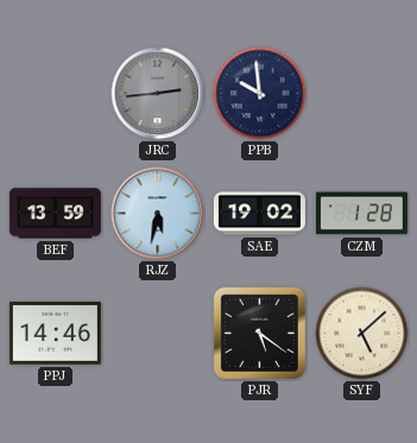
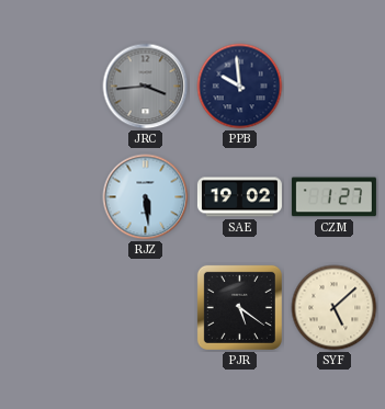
JRC: 2:44 -> 3:44
BEF: 13:59 -> none
RJZ: 5:32 -> 5:29
CZM: 1:28 -> 1:27
PPJ: 14:46 -> none
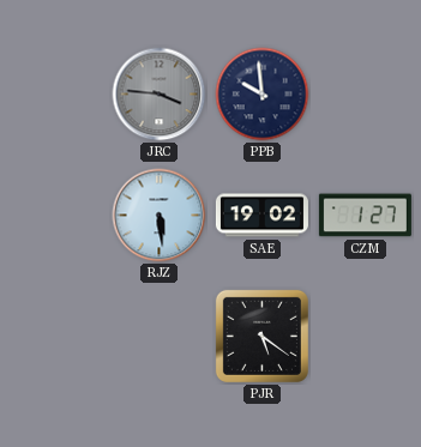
JRC: 3:44 -> 3:46
SYF: 5:08 -> none
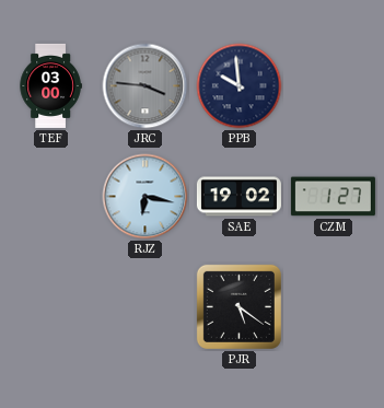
TEF: none -> 03:00
RJZ: 5:29 -> 6:17
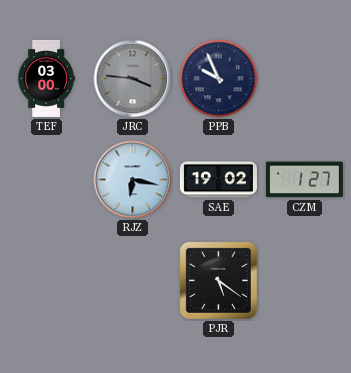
PPB: 9:59 -> 9:56
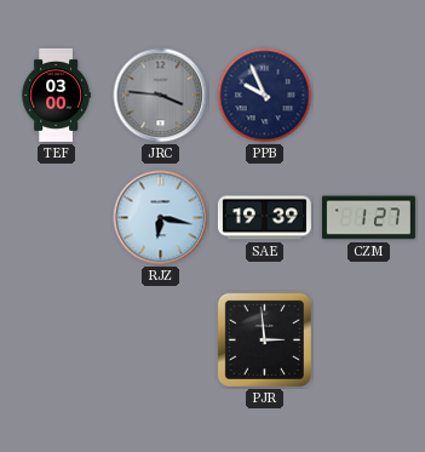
SAE: 19:02 -> 19:39
PJR: 5:21 -> 2:59
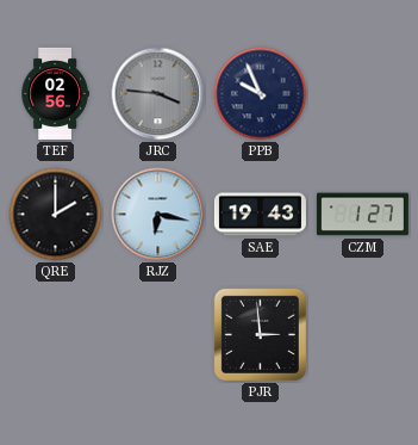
TEF: 03:00 -> 02:56
QRE: none -> 2:00
SAE: 19:39 -> 19:43
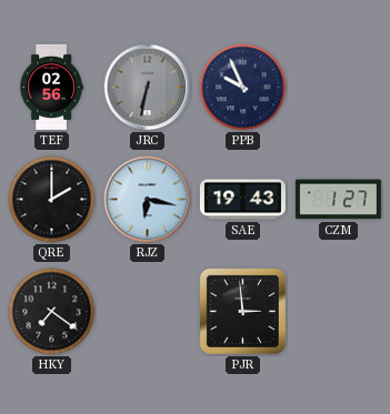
JRC: 3:46 -> 6:32
HKY: none -> 7:21
